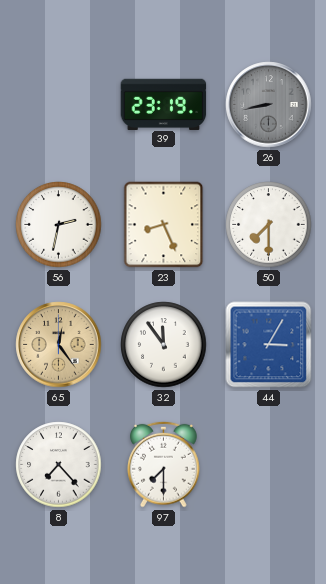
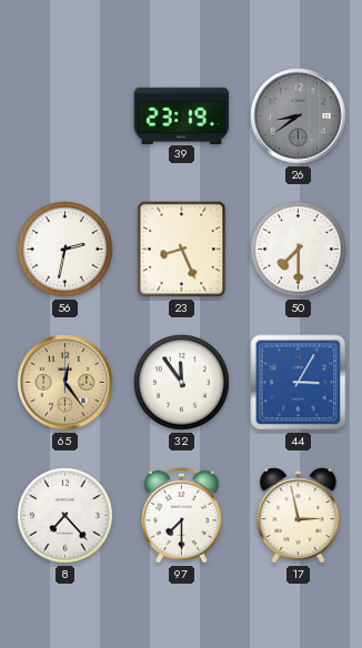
26: 8:43 -> 8:39
17: none -> 2:58
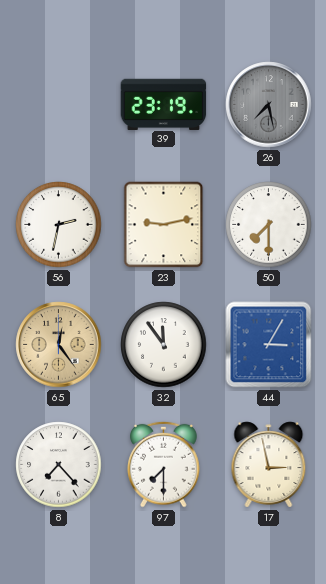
26: 8:39 -> 7:28
23: 8:26 -> 9:13
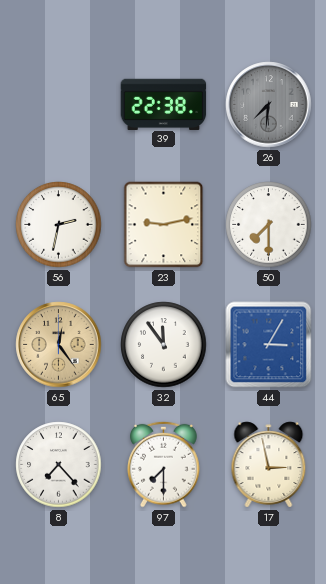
39: 23:19 -> 22:38
26: 7:28 -> 7:31
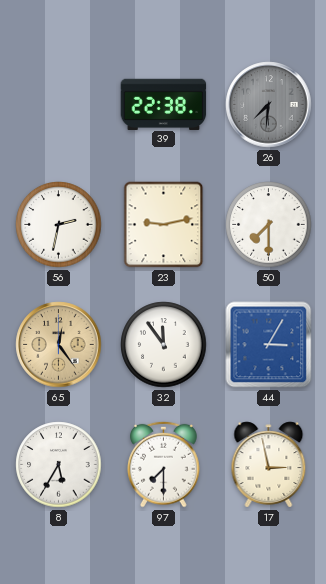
8: 7:23 -> 5:35
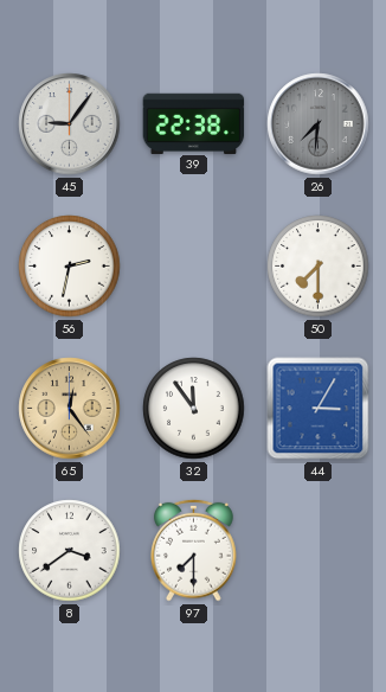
45: none -> 9:06
23: 9:13 -> none
8: 5:35 -> 3:39
17: 2:58 -> none
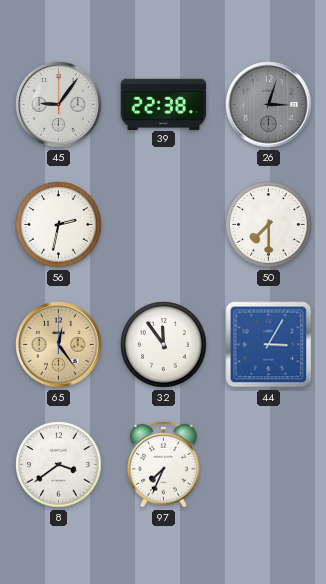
26: 7:31 -> 3:03
97: 7:30 -> 7:34
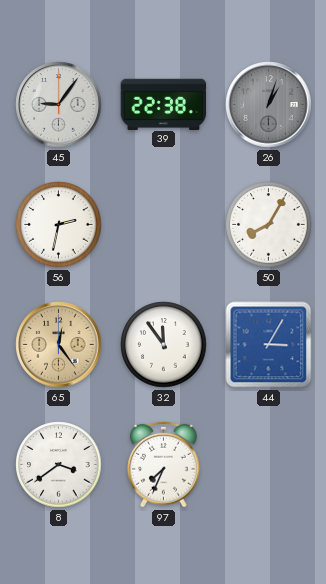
26: 3:03 -> 1:03
50: 7:30 -> 8:05
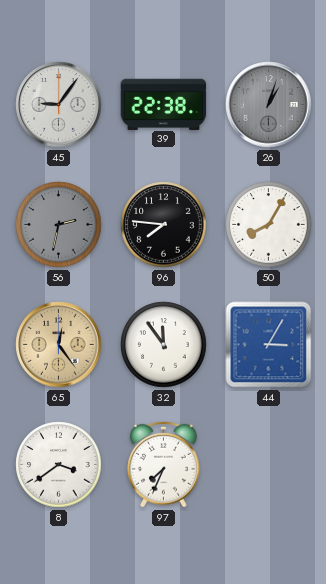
56 dial: white -> grey
96: none -> 7:46
